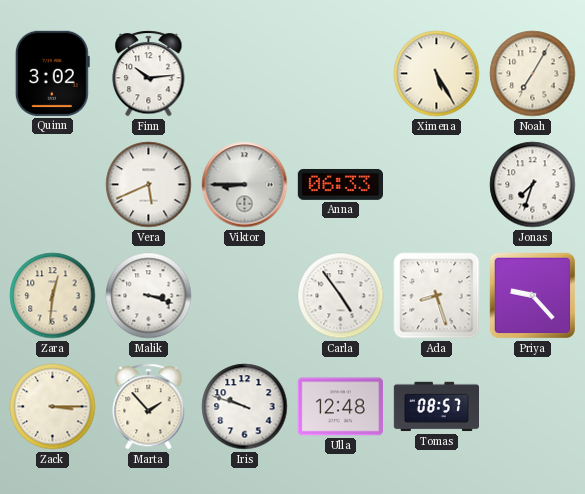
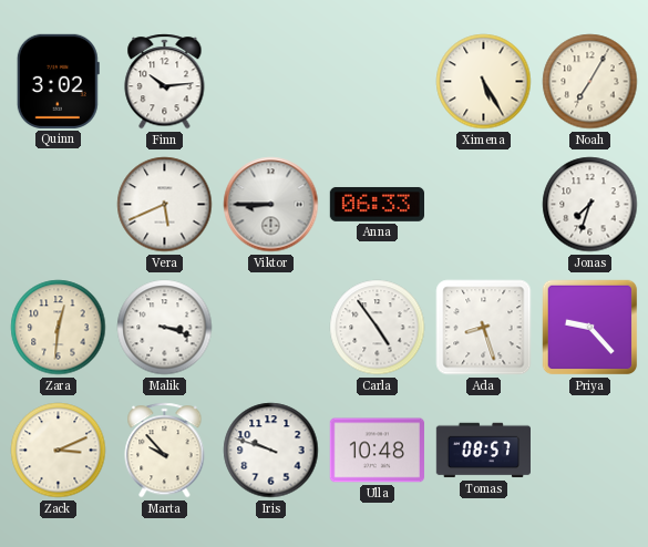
Zack: 3:15 -> 3:11
Marta: 1:53 -> 9:53
Ulla: 12:48 -> 10:48
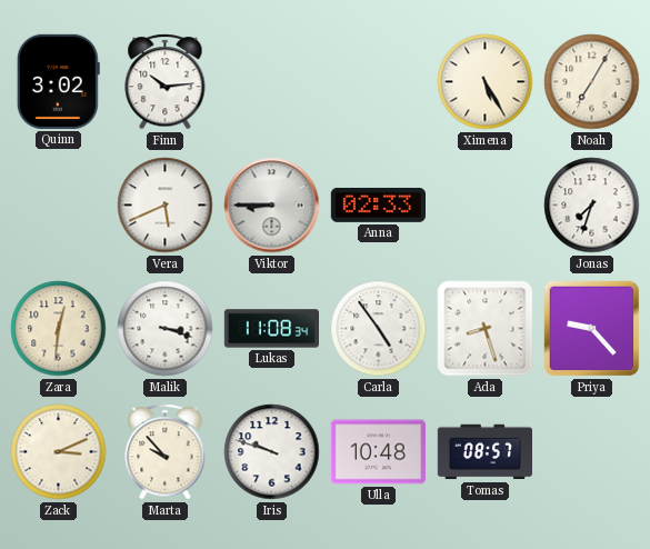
Anna: 06:33 -> 02:33
Lukas: none -> 11:08
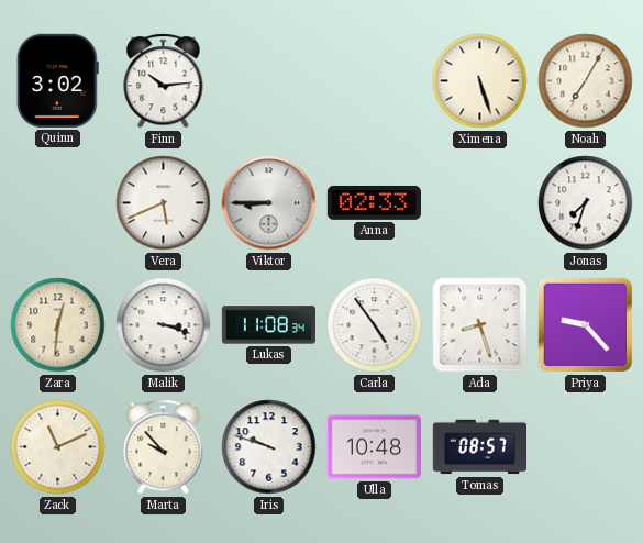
Ximena: 5:25 -> 5:27
Zack: 3:11 -> 11:11
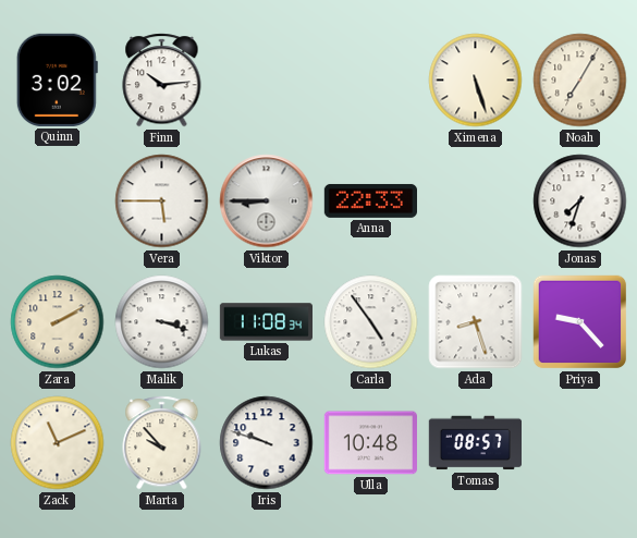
Vera: 5:41 -> 5:45
Anna: 02:33 -> 22:33
Zara: 12:31 -> 2:10
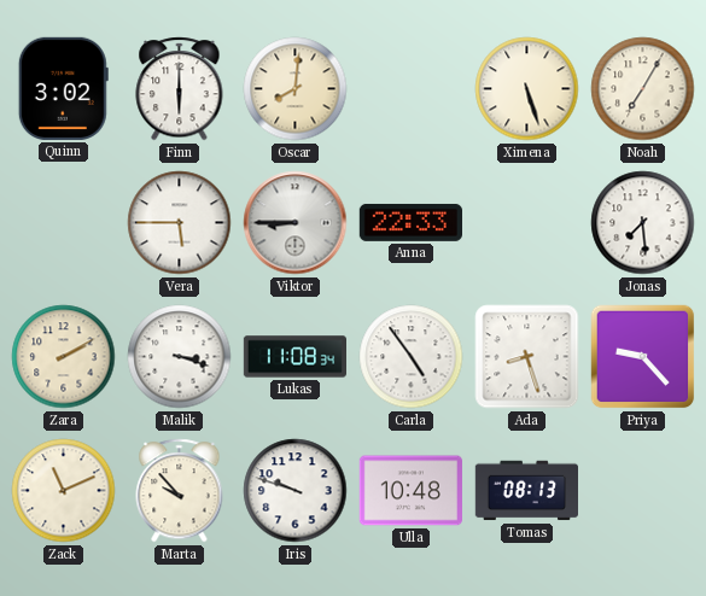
Finn: 10:14 -> 6:00
Oscar: none -> 8:01
Jonas: 7:33 -> 7:29
Tomas: 08:57 -> 08:13
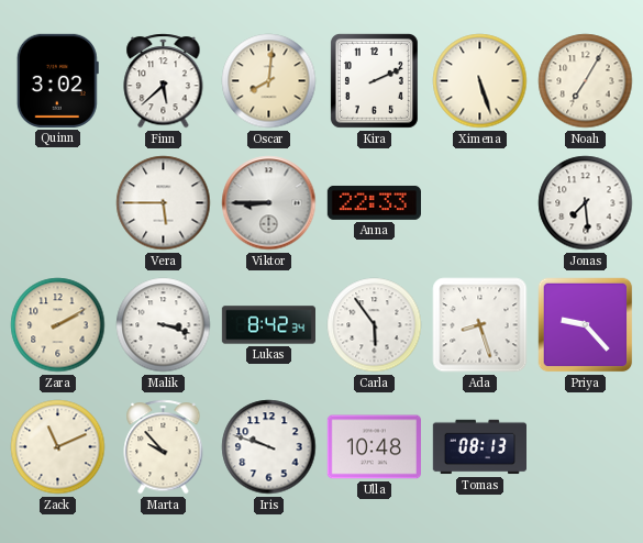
Finn: 6:00 -> 5:38
Kira: none -> 2:11
Lukas: 11:08 -> 8:42
Carla: 4:54 -> 5:54
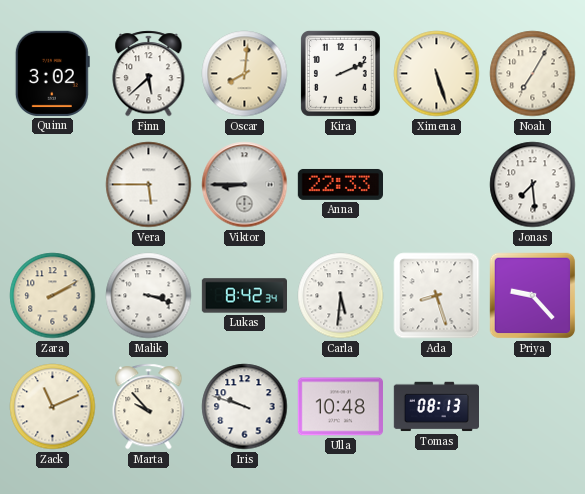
Carla: 5:54 -> 5:31
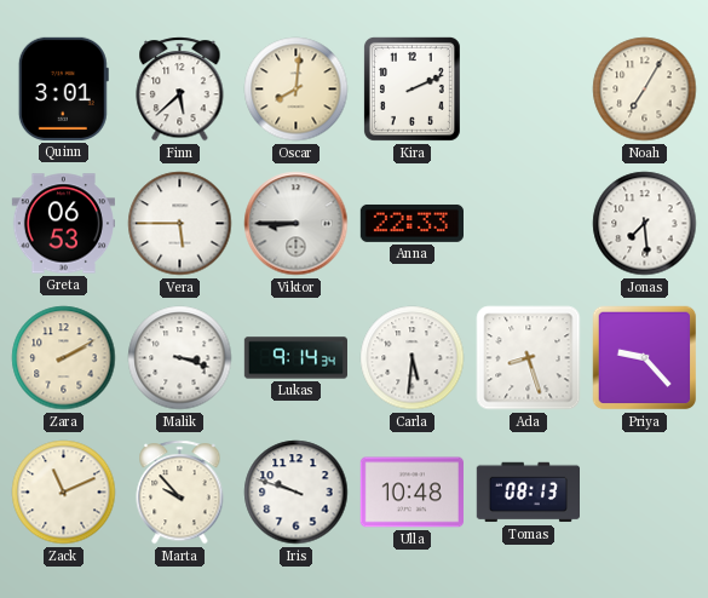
Quinn: 3:02 -> 3:01
Ximena: 5:27 -> none
Greta: none -> 06:53
Lukas: 8:42 -> 9:14
